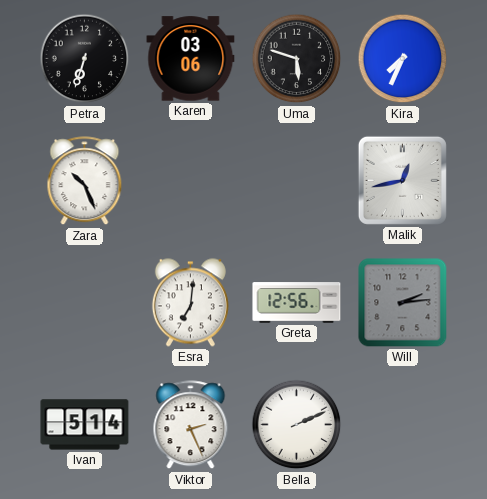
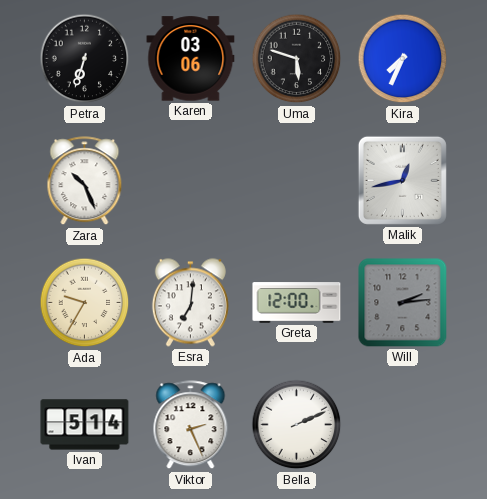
Ada: none -> 9:35
Greta: 12:56 -> 12:00
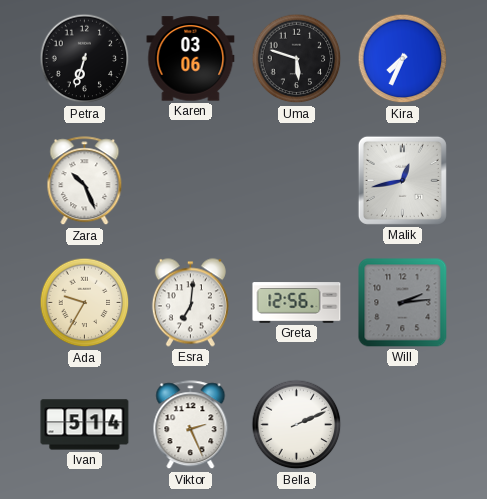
Greta: 12:00 -> 12:56
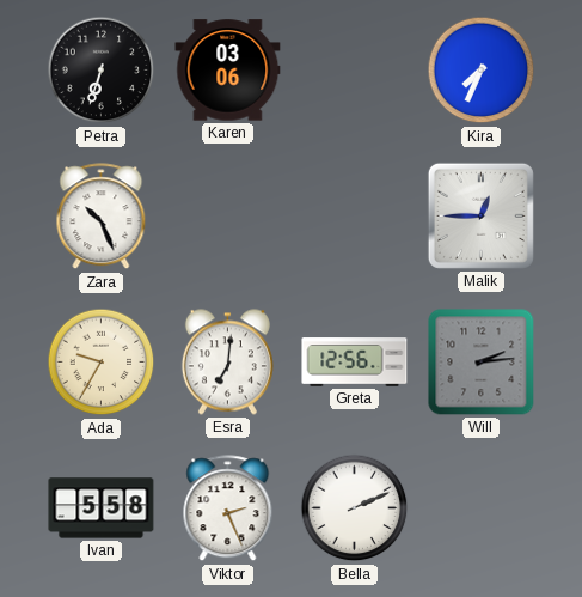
Uma: 5:48 -> none
Malik: 12:43 -> 12:45
Ivan: 5:14 -> 5:58
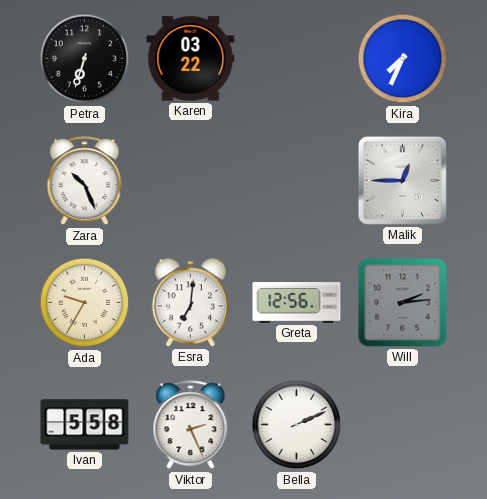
Karen: 03:06 -> 03:22
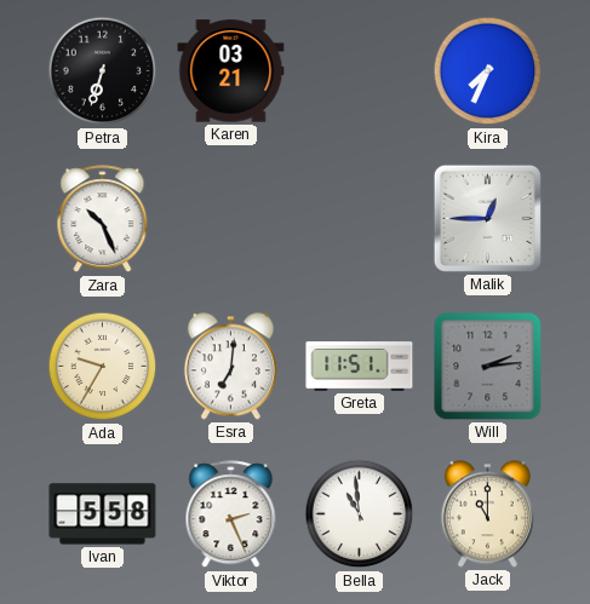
Karen: 03:22 -> 03:21
Greta: 12:56 -> 11:51
Bella: 2:11 -> 10:59
Jack: none -> 11:00
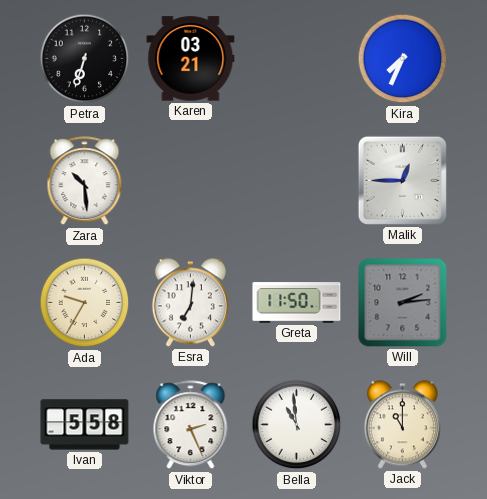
Zara: 10:26 -> 10:29
Greta: 11:51 -> 11:50
